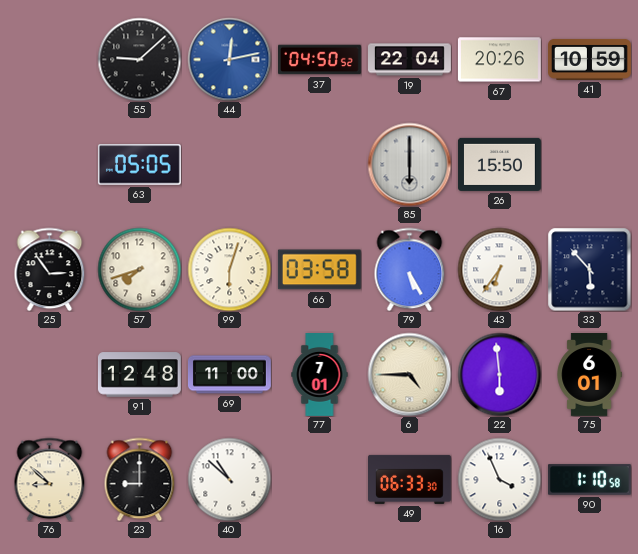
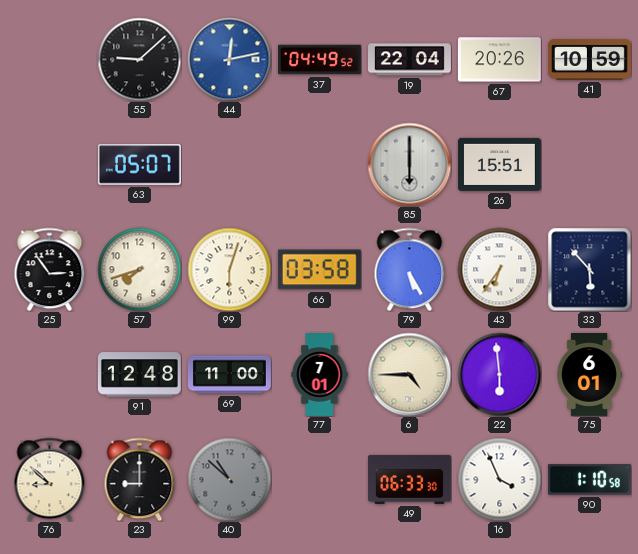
37: 04:50 -> 04:49
63: 05:05 -> 05:07
26: 15:50 -> 15:51
40 dial: white -> grey
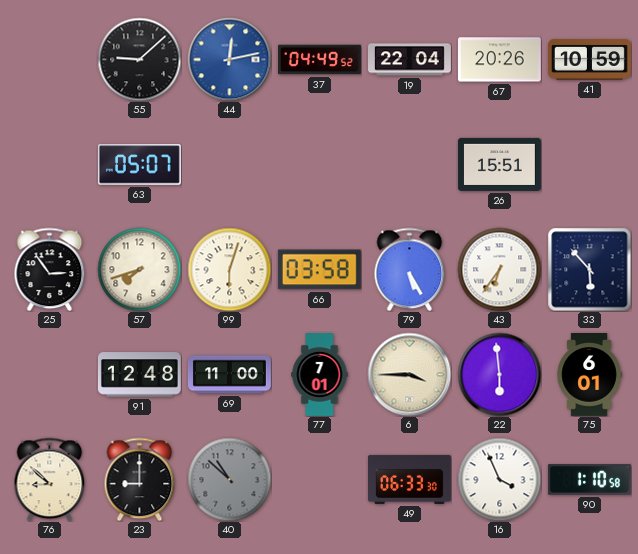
85: 6:00 -> none
6: 4:45 -> 3:45
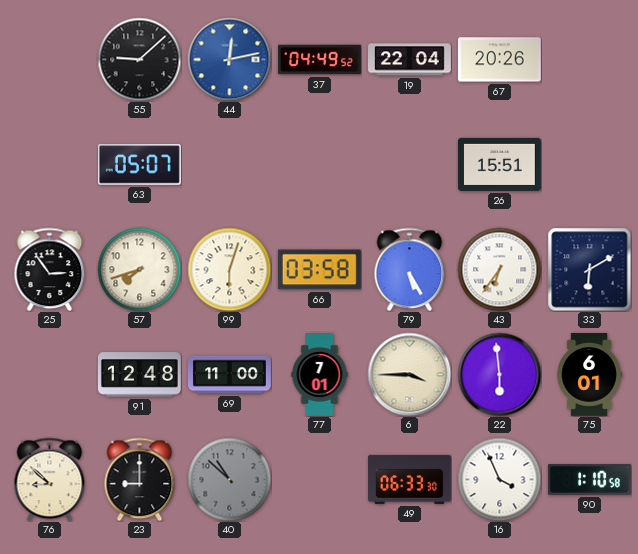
41: 10:59 -> none
33: 5:53 -> 6:10
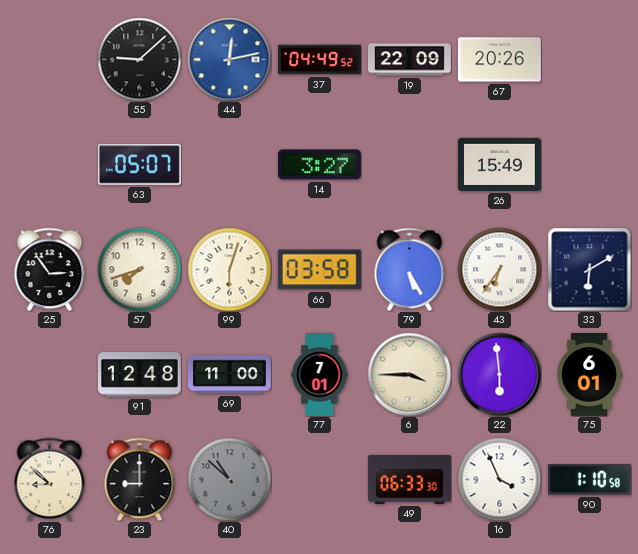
19: 22:04 -> 22:09
14: none -> 3:27
26: 15:51 -> 15:49
